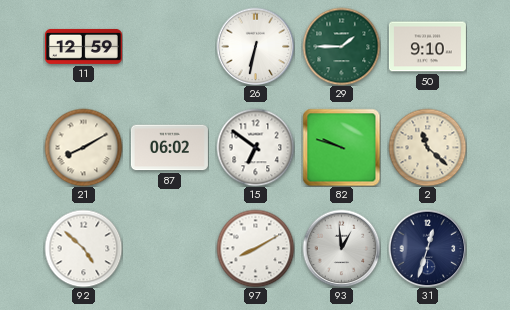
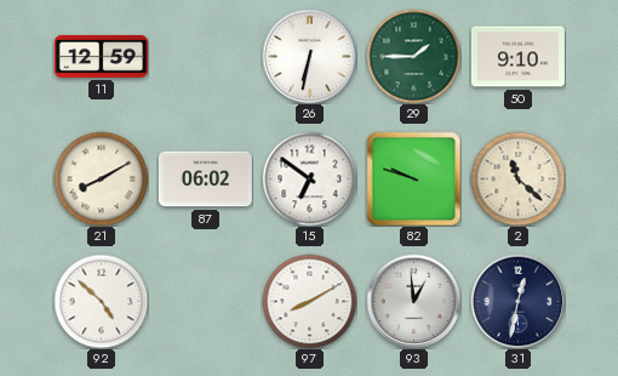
31: 12:33 -> 12:32
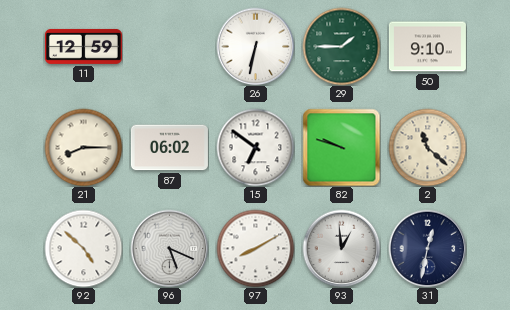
21: 8:10 -> 8:15
96: none -> 5:19
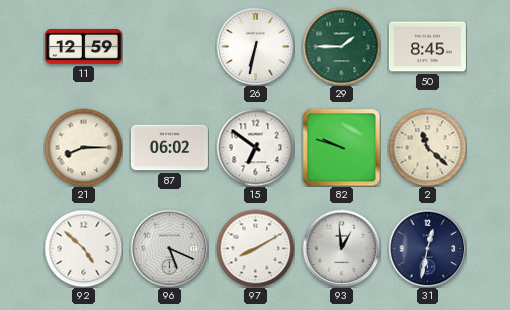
50: 9:10 -> 8:45
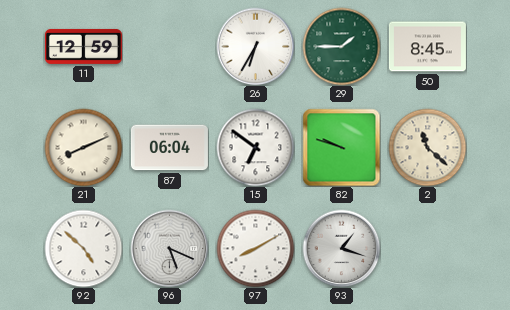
26: 6:32 -> 6:35
21: 8:15 -> 8:11
87: 06:02 -> 06:04
93: 12:59 -> 1:18
31: 12:32 -> none
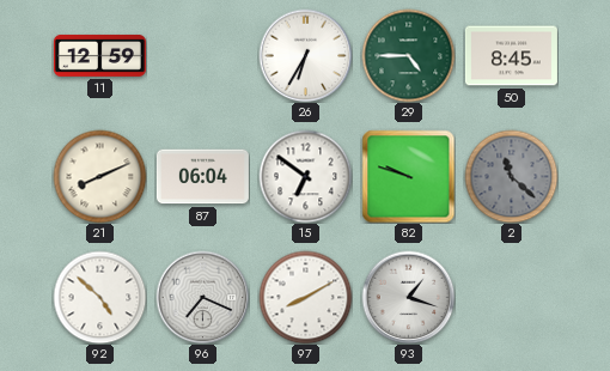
29: 1:45 -> 4:45
2 dial: cream -> grey
96: 5:19 -> 7:19
